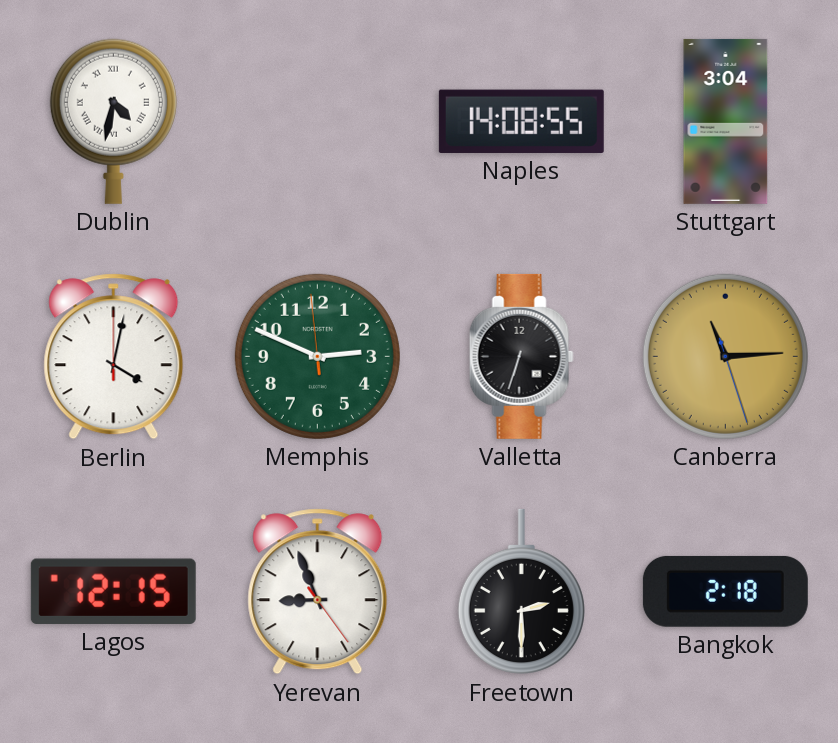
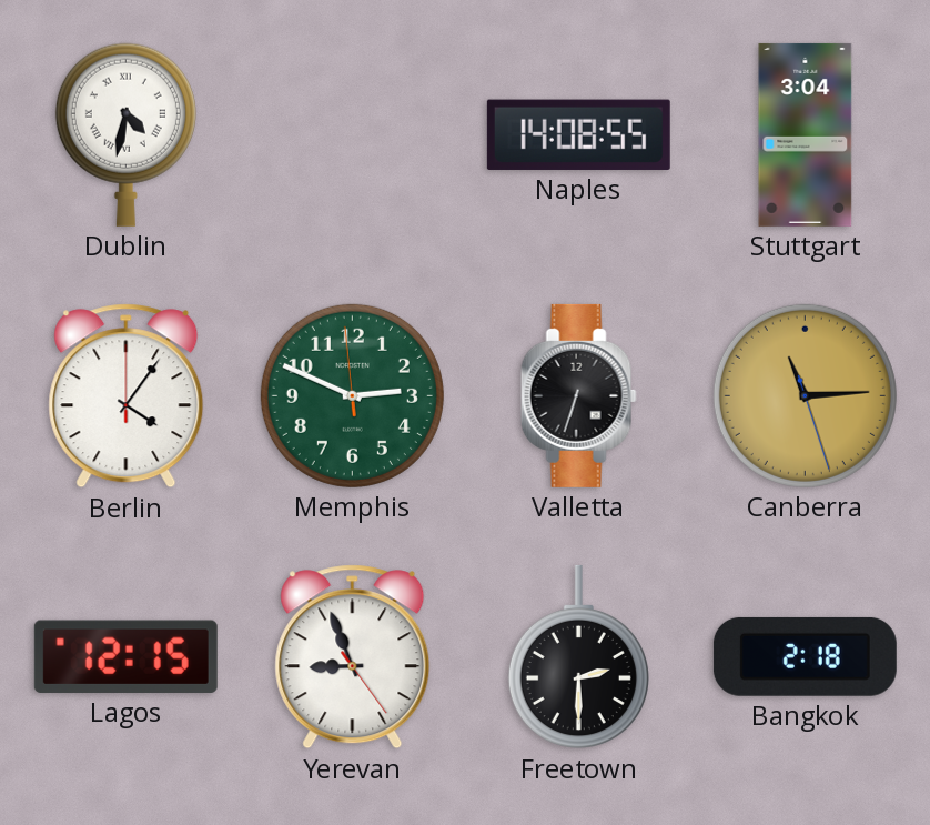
Berlin: 4:02 -> 4:06
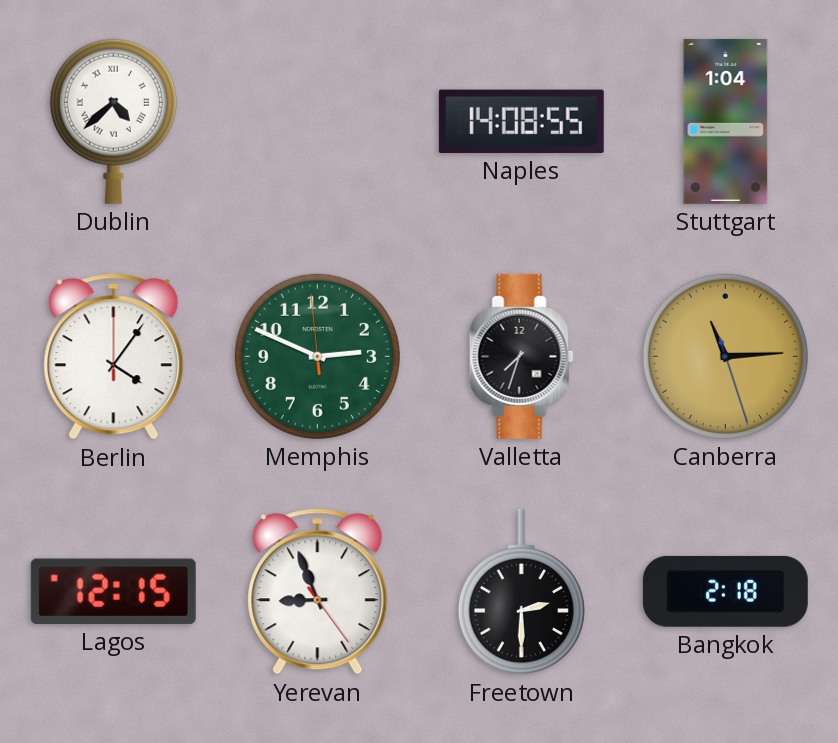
Dublin: 4:32 -> 4:38
Stuttgart: 3:04 -> 1:04
Valletta: 6:33 -> 7:33
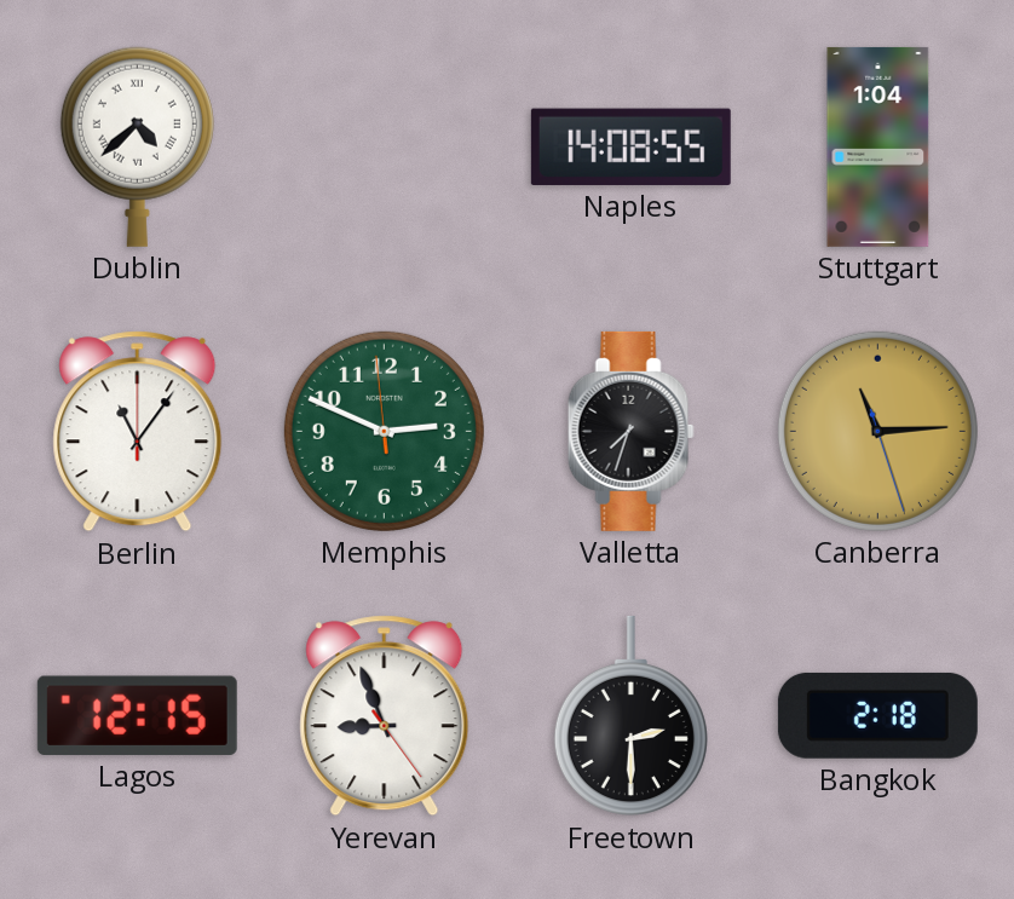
Berlin: 4:06 -> 11:06
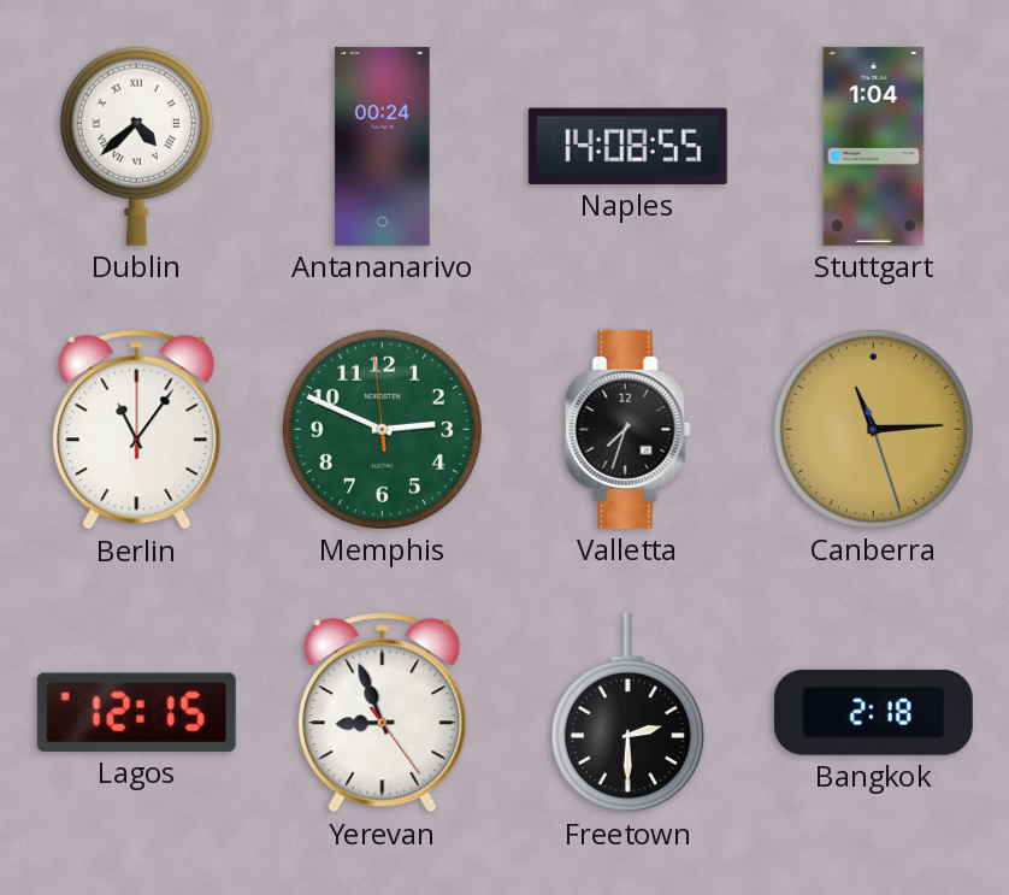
Antananarivo: none -> 00:24
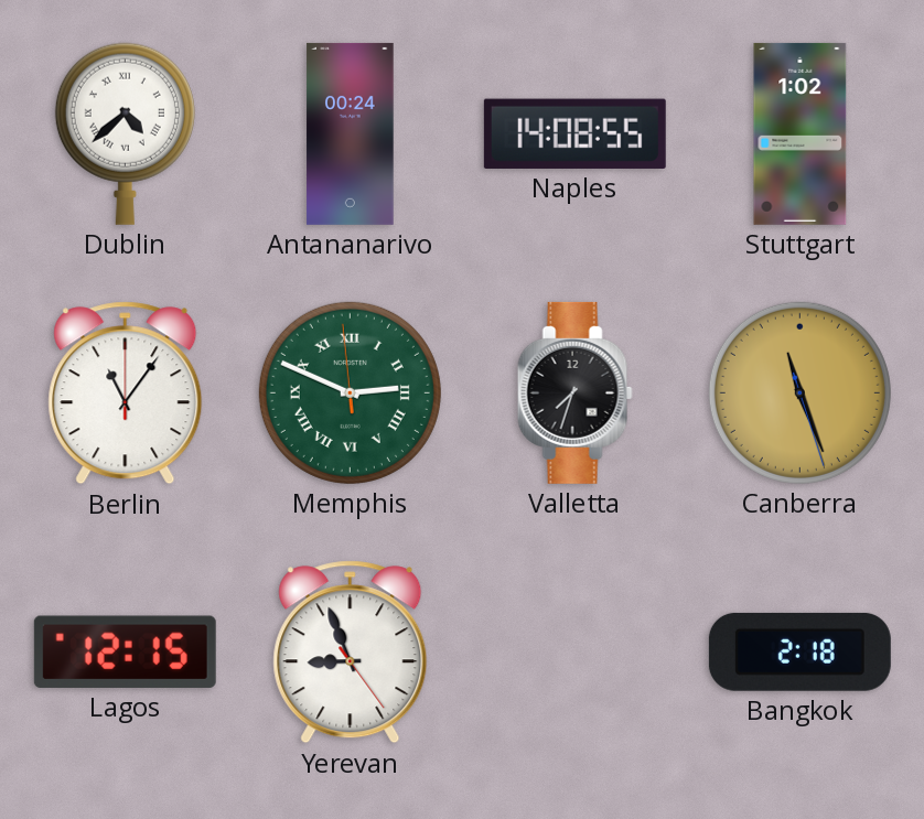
Stuttgart: 1:04 -> 1:02
Memphis numerals: Arabic -> Roman
Canberra: 11:14 -> 11:26
Freetown: 2:30 -> none
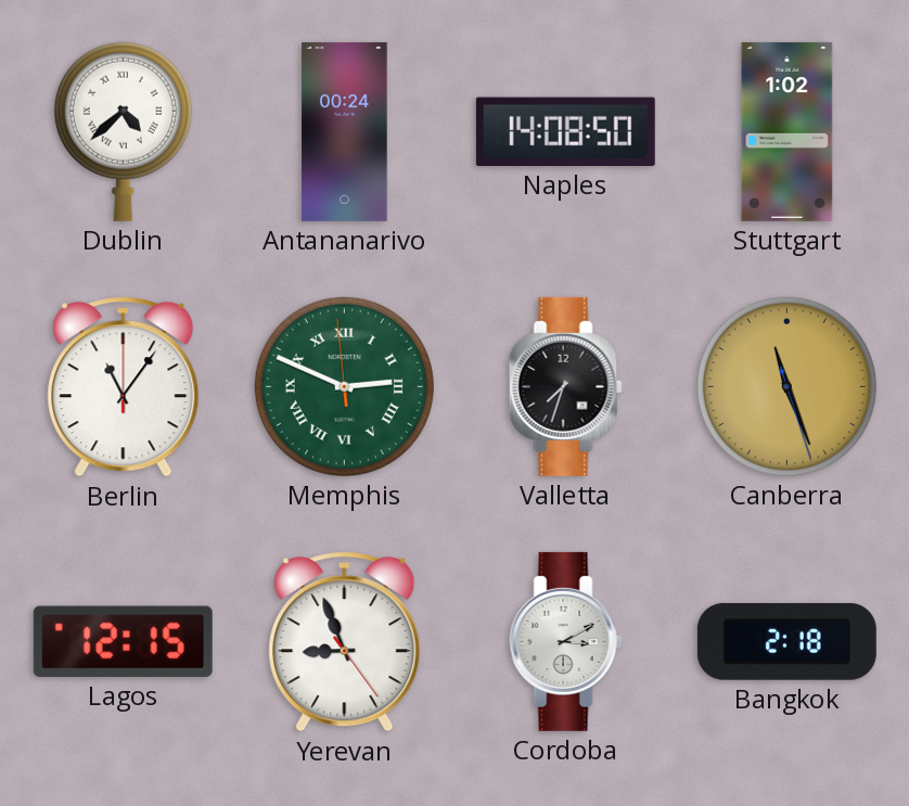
Naples: 14:08:55 -> 14:08:50
Cordoba: none -> 3:10
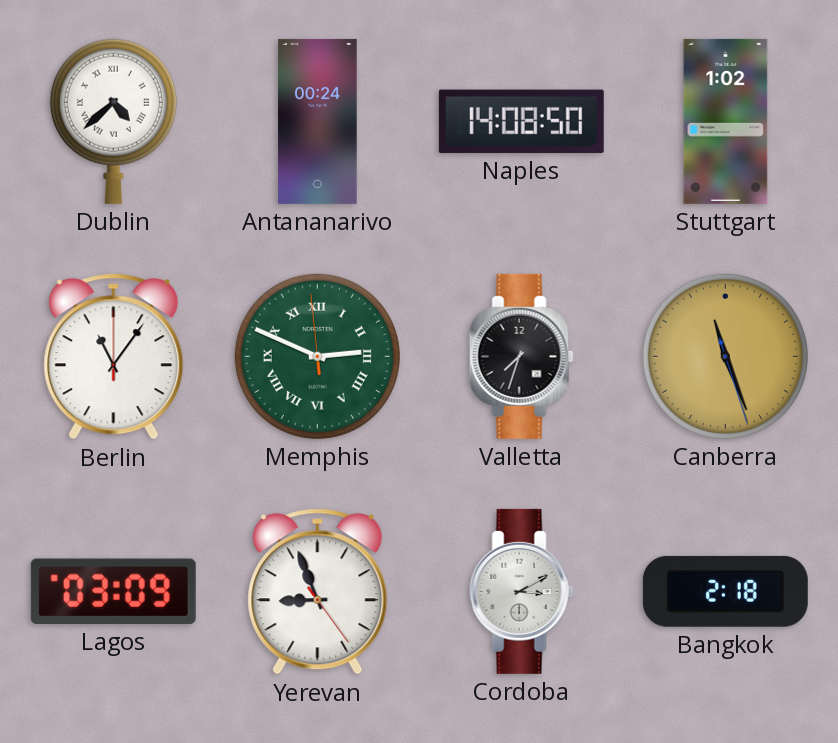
Lagos: 12:15 -> 03:09
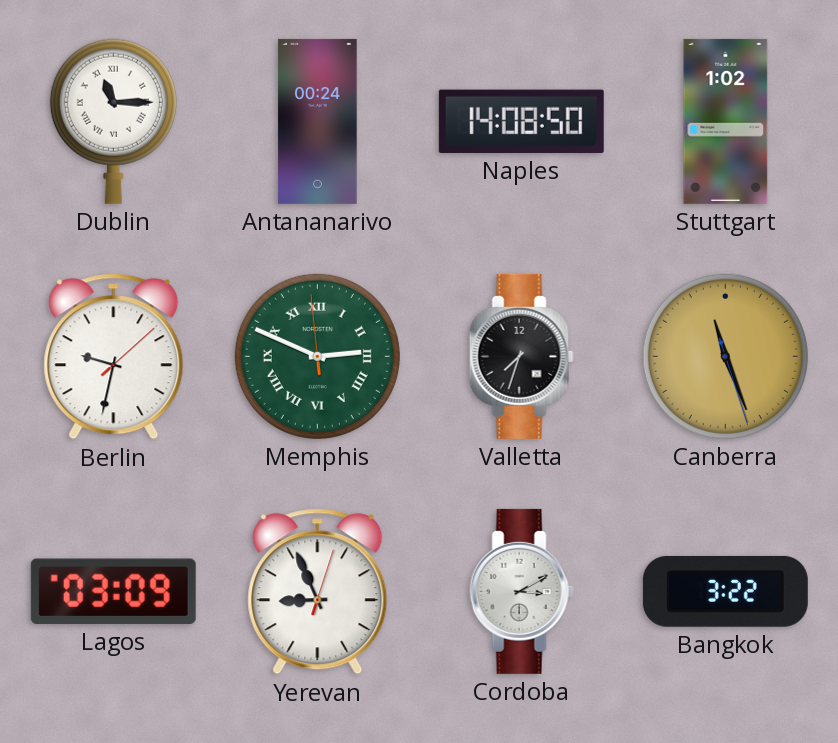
Dublin: 4:38 -> 11:15
Berlin: 11:06 -> 9:32
Yerevan: 8:56:24 -> 8:56:03
Bangkok: 2:18 -> 3:22
